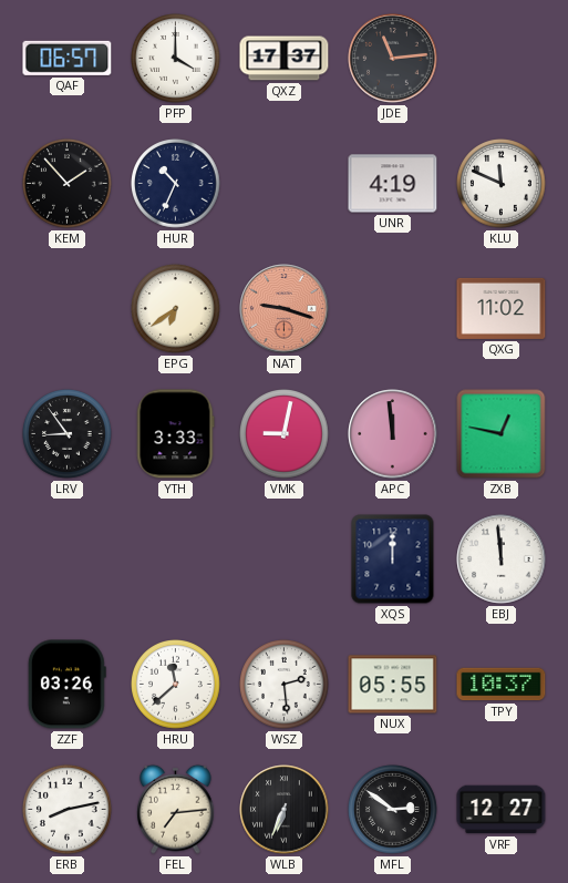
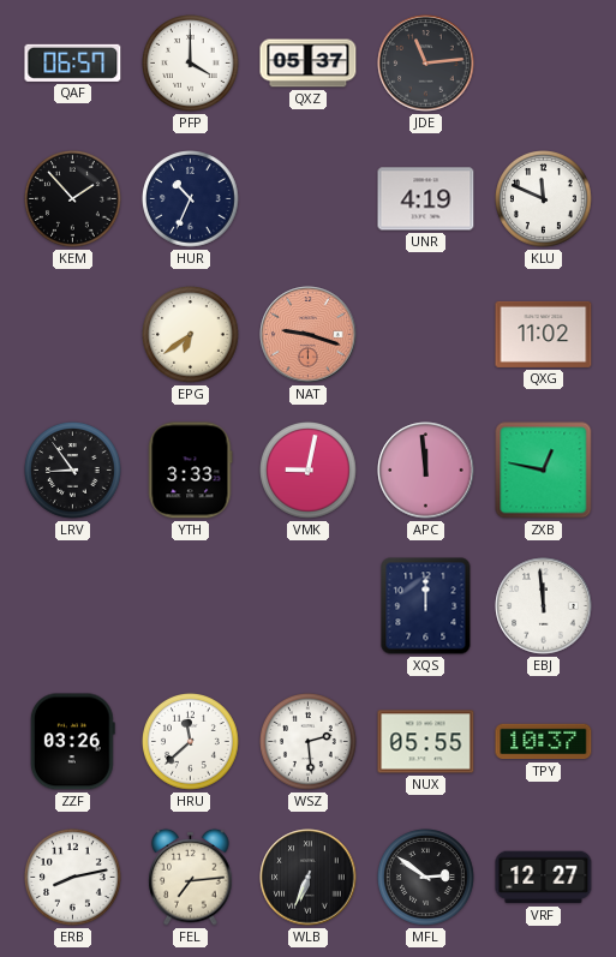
QXZ: 17:37 -> 05:37
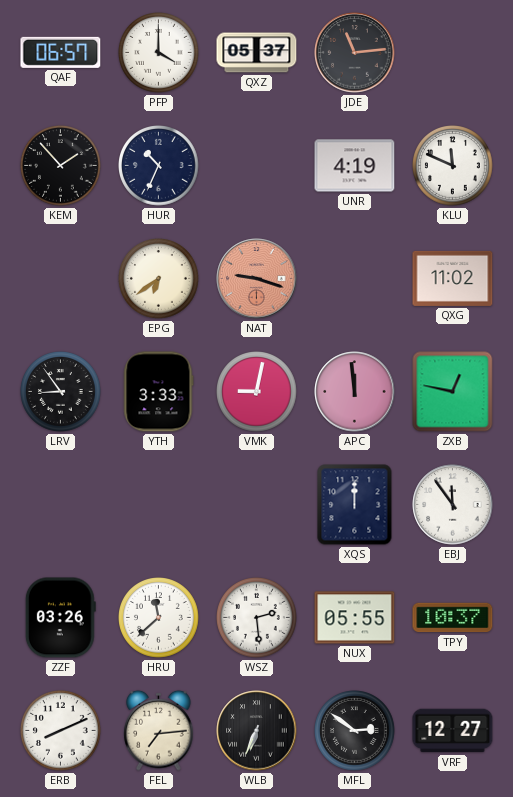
EBJ: 11:59 -> 11:54
ERB: 8:13 -> 8:11
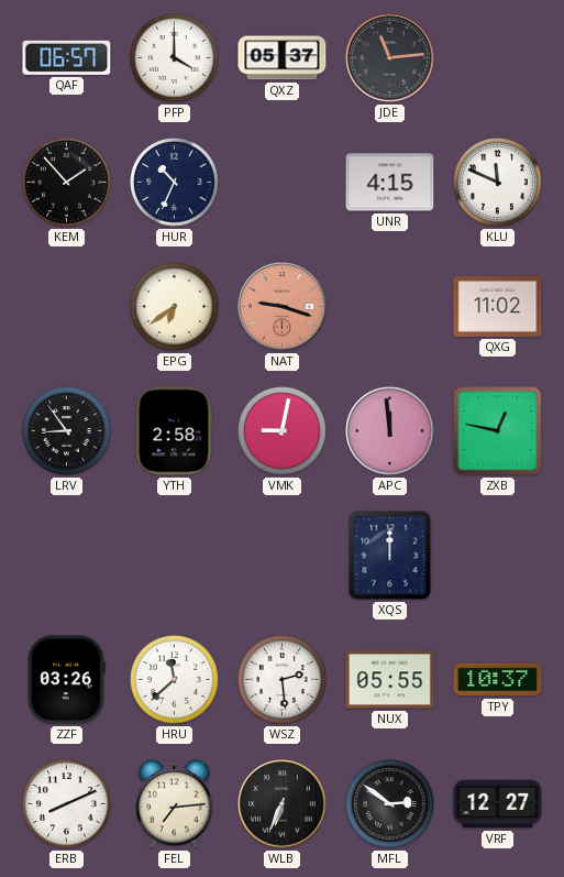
UNR: 4:19 -> 4:15
YTH: 3:33 -> 2:58
EBJ: 11:54 -> none
